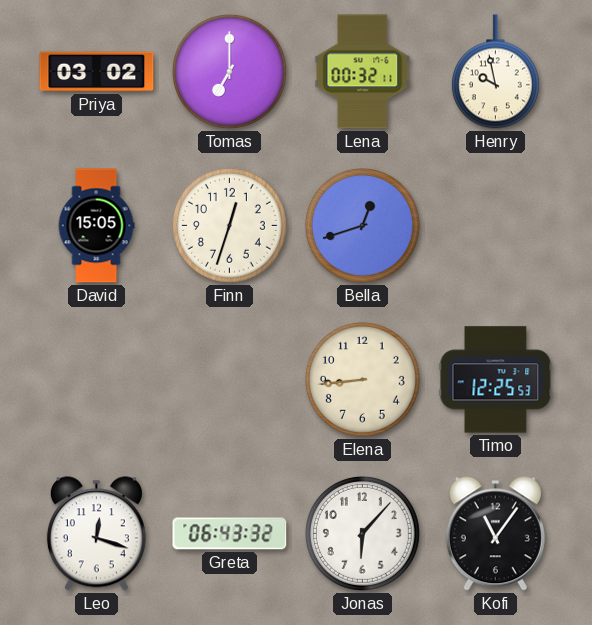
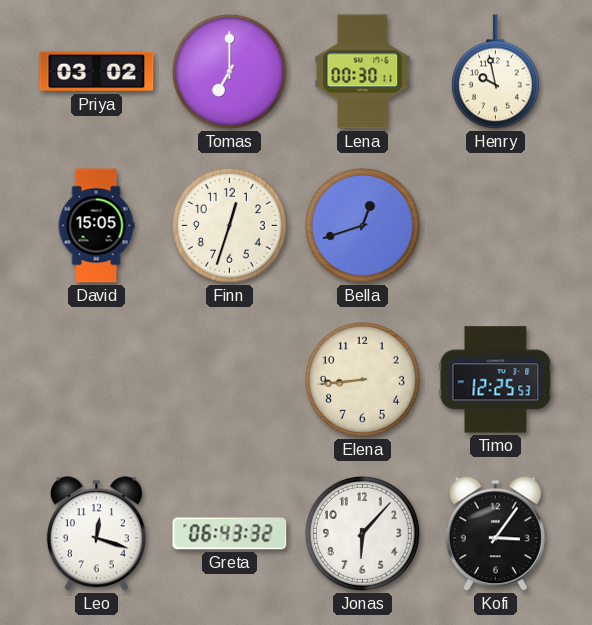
Lena: 00:32 -> 00:30
Kofi: 11:06 -> 3:06
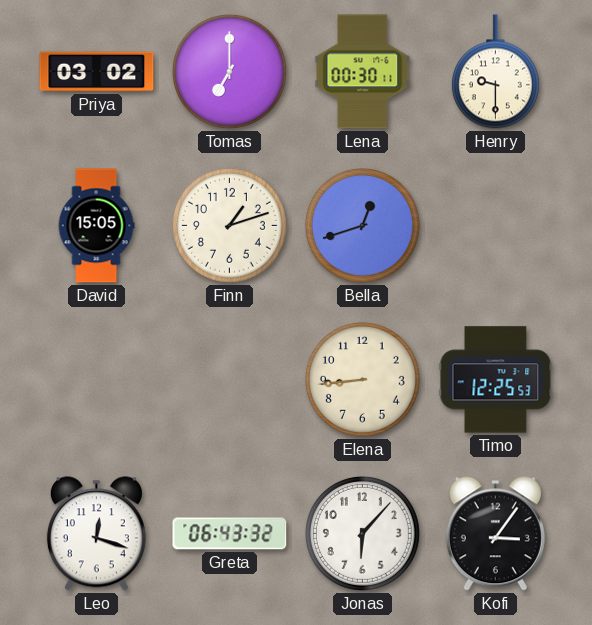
Henry: 9:58 -> 9:30
Finn: 12:33 -> 1:12
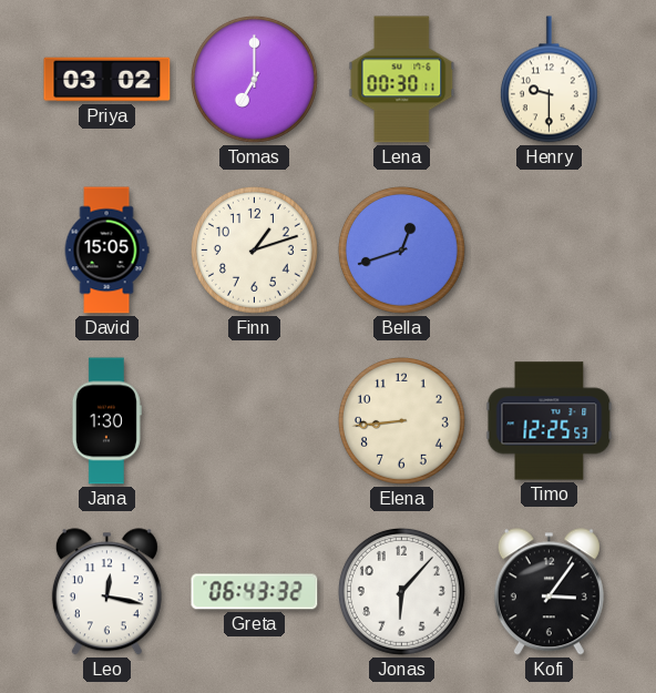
Jana: none -> 1:30
Leo: 12:18 -> 12:17
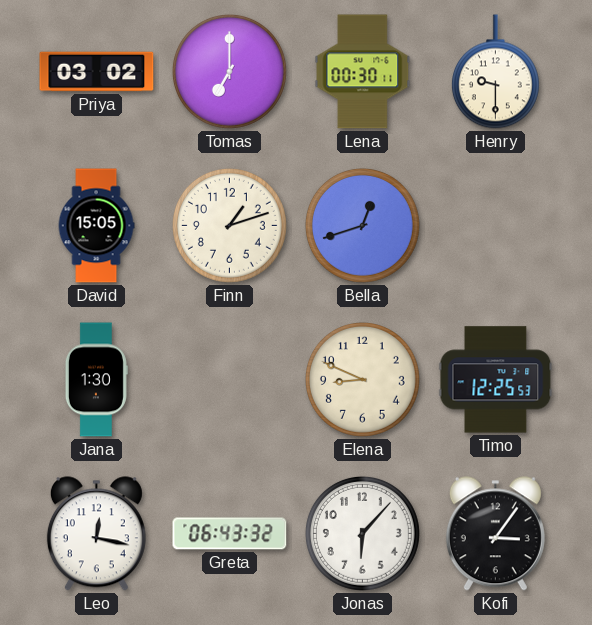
Elena: 8:44 -> 8:49
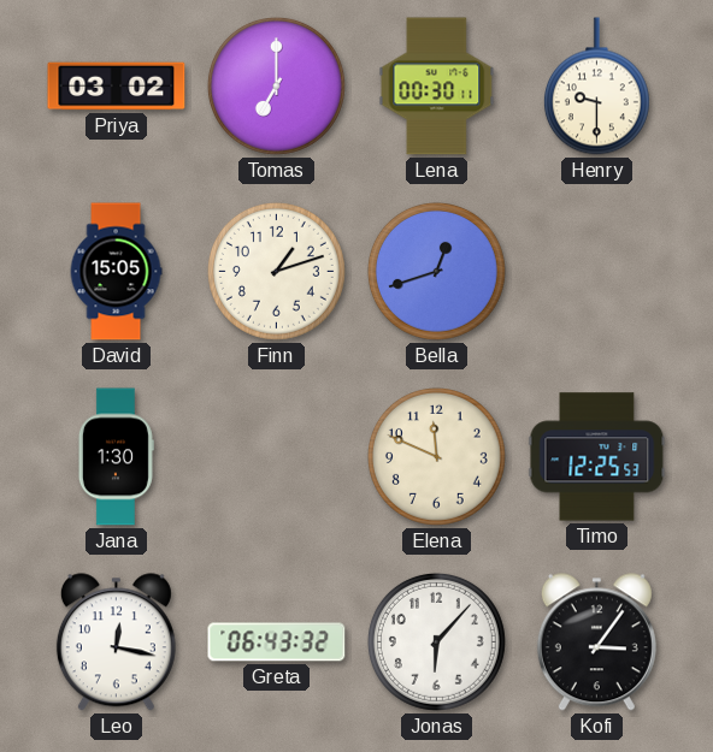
Elena: 8:49 -> 11:49
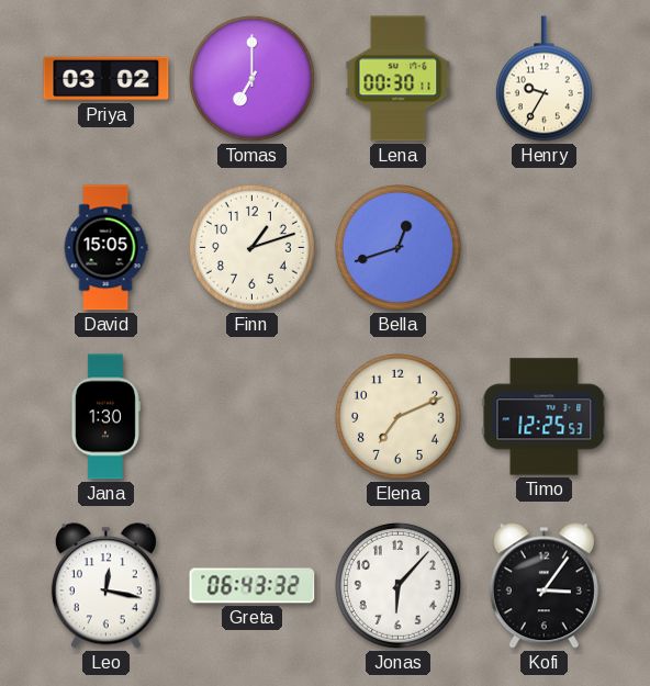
Henry: 9:30 -> 9:35
Elena: 11:49 -> 7:11
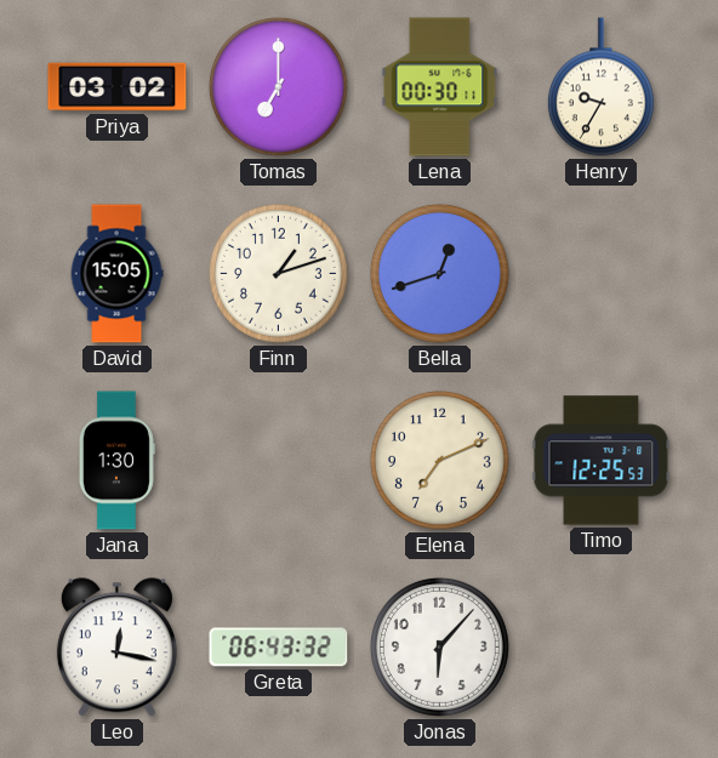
Kofi: 3:06 -> none
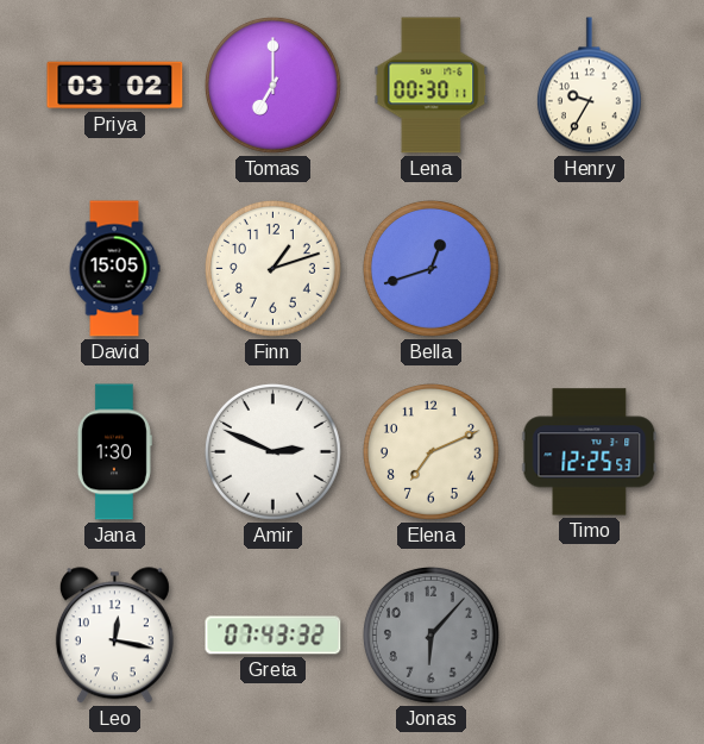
Amir: none -> 2:49
Greta: 06:43 -> 07:43
Jonas dial: white -> grey
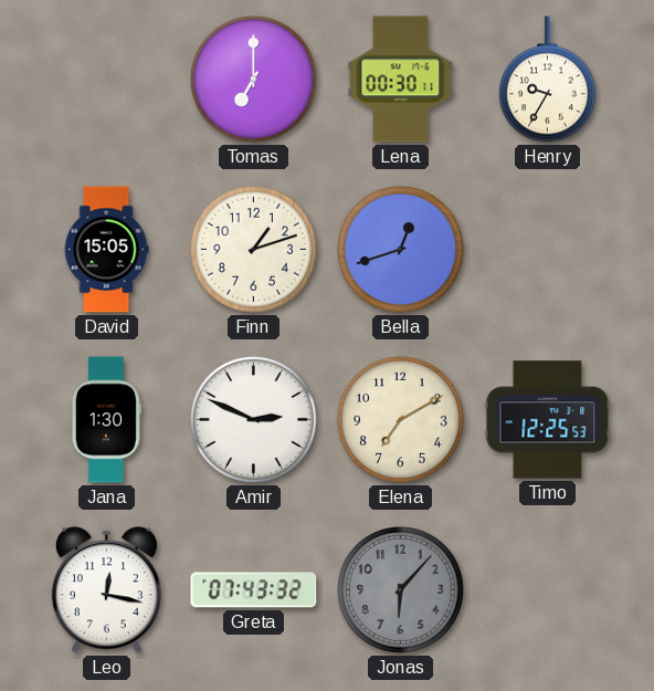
Priya: 03:02 -> none
Elena: 7:11 -> 7:10
